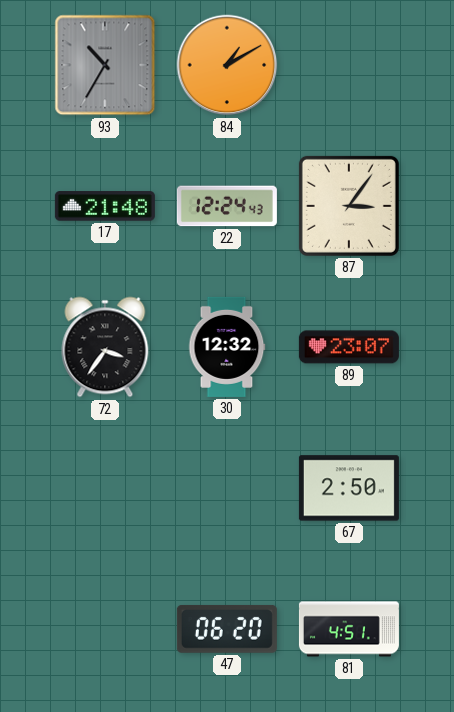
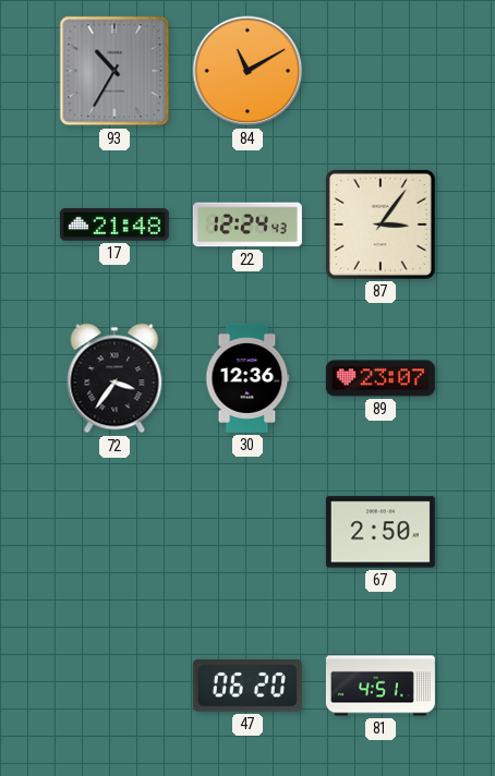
84: 1:10 -> 11:10
30: 12:32 -> 12:36
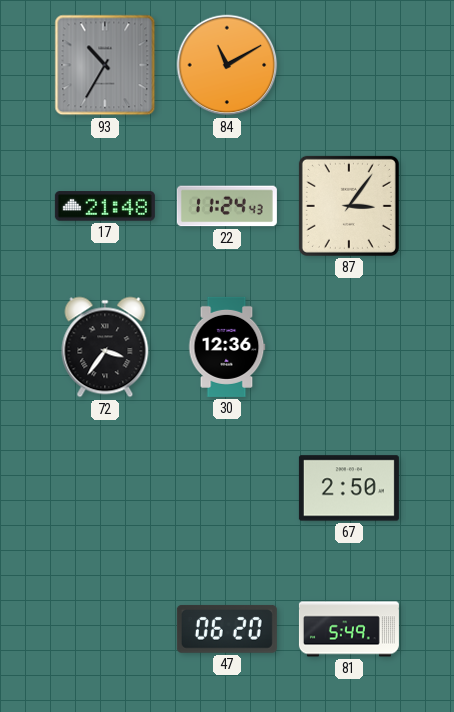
22: 12:24 -> 11:24
89: 23:07 -> none
81: 4:51 -> 5:49
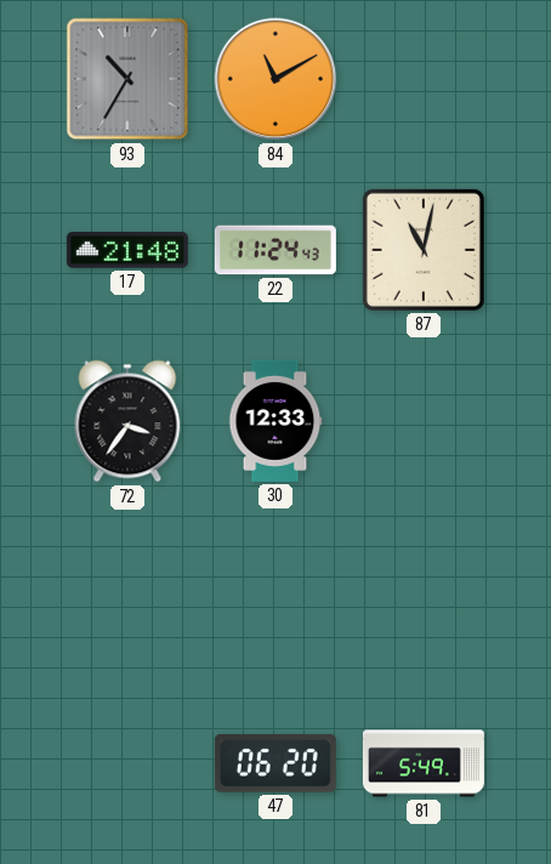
87: 3:06 -> 11:02
30: 12:36 -> 12:33
67: 2:50 -> none
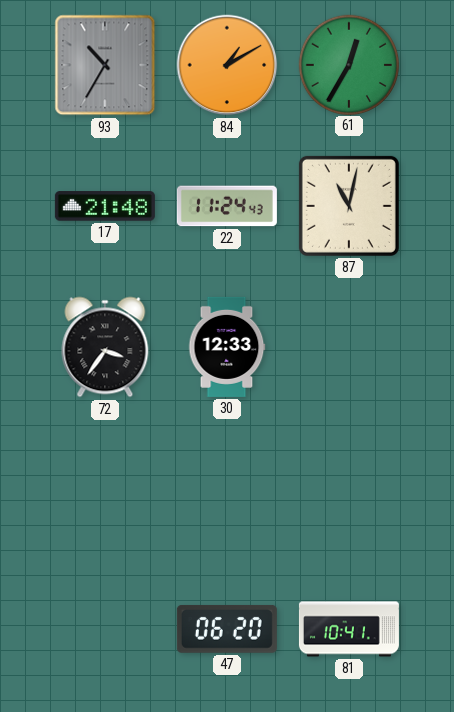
84: 11:10 -> 1:10
61: none -> 12:35
81: 5:49 -> 10:41
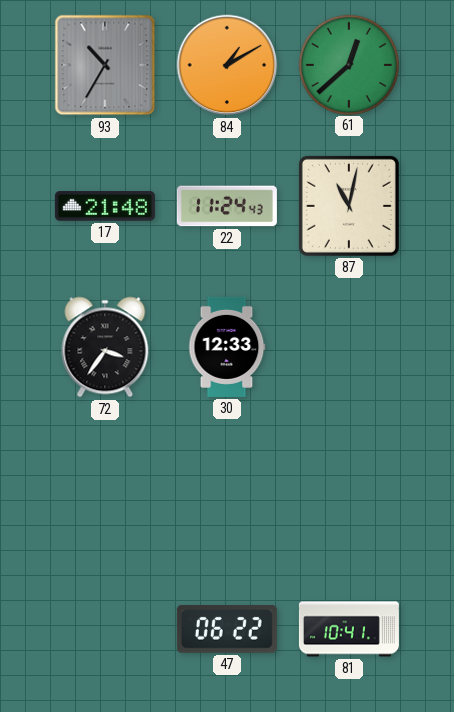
61: 12:35 -> 12:38
47: 06:20 -> 06:22
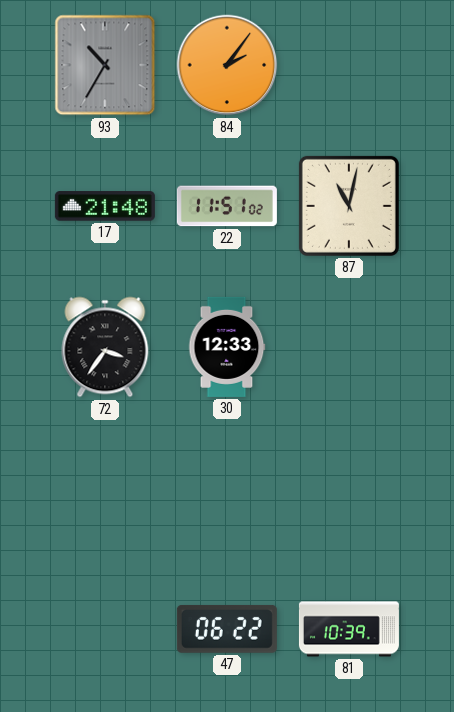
84: 1:10 -> 2:06
61: 12:38 -> none
22: 11:24 -> 11:51
81: 10:41 -> 10:39
